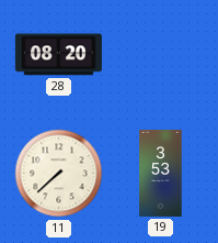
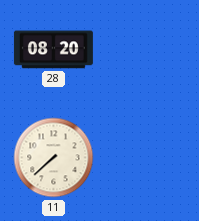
19: 3:53 -> none
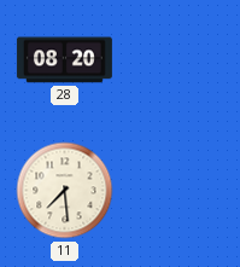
11: 7:38 -> 7:29
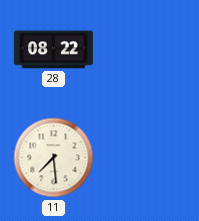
28: 08:20 -> 08:22
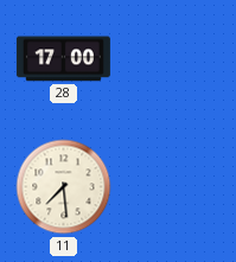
28: 08:22 -> 17:00
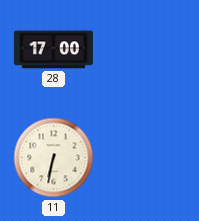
11: 7:29 -> 6:32
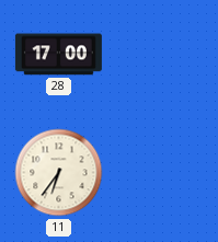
11: 6:32 -> 6:36
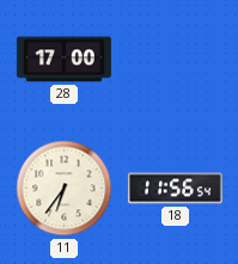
18: none -> 11:56
